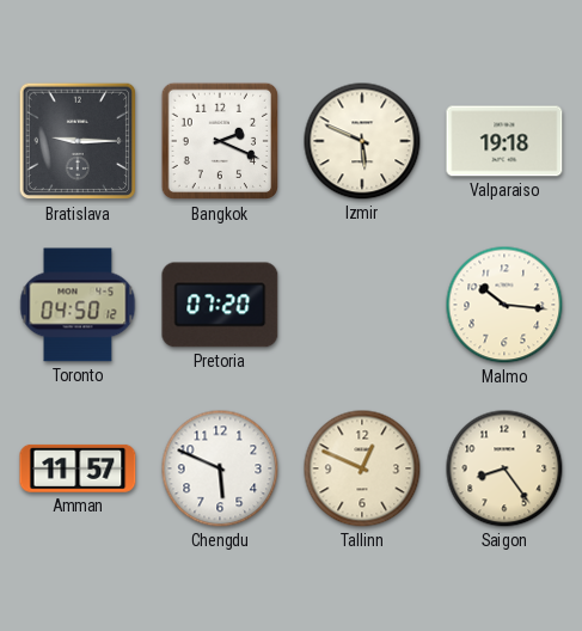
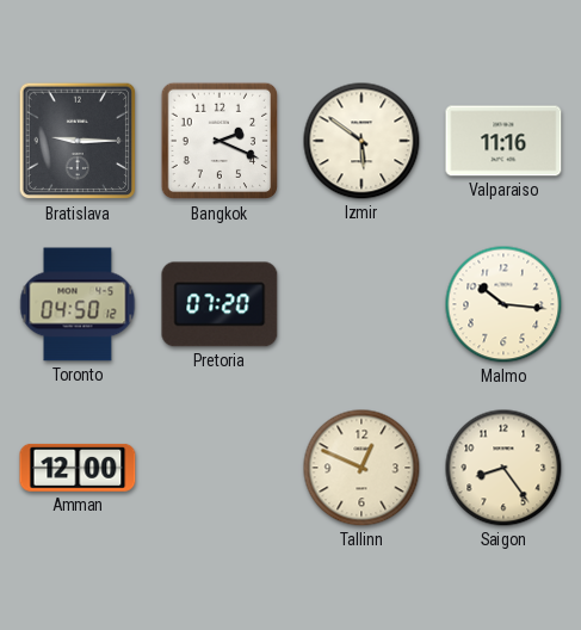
Izmir: 5:49 -> 5:51
Valparaiso: 19:18 -> 11:16
Amman: 11:57 -> 12:00
Chengdu: 5:49 -> none
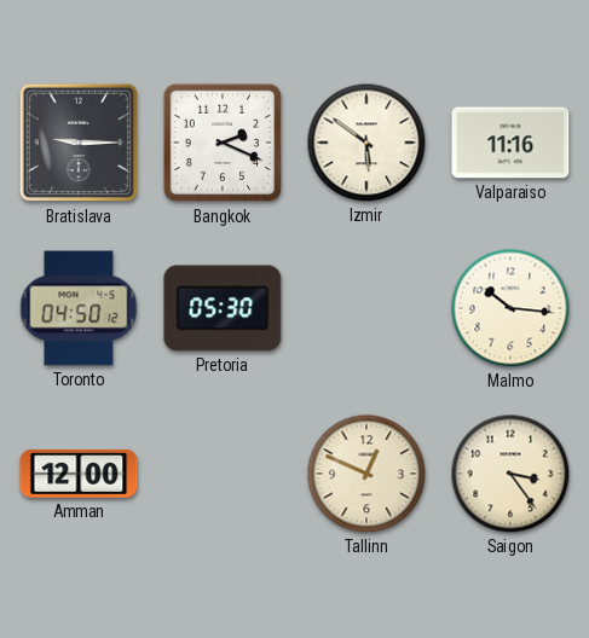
Pretoria: 07:20 -> 05:30
Saigon: 8:24 -> 3:24
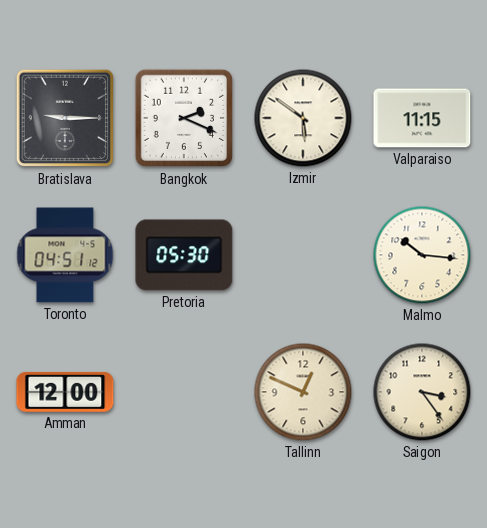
Valparaiso: 11:16 -> 11:15
Toronto: 04:50 -> 04:51
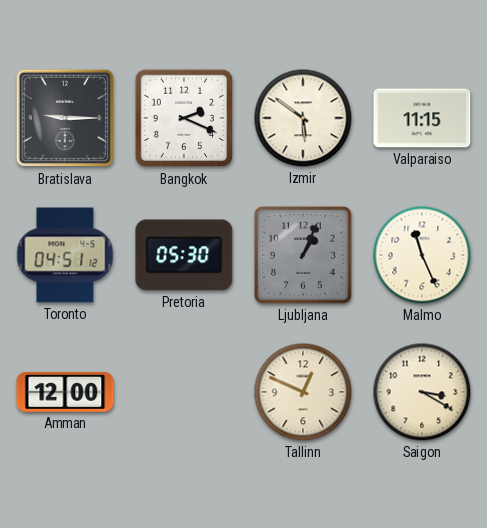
Ljubljana: none -> 1:04
Malmo: 10:16 -> 11:26
Saigon: 3:24 -> 3:20
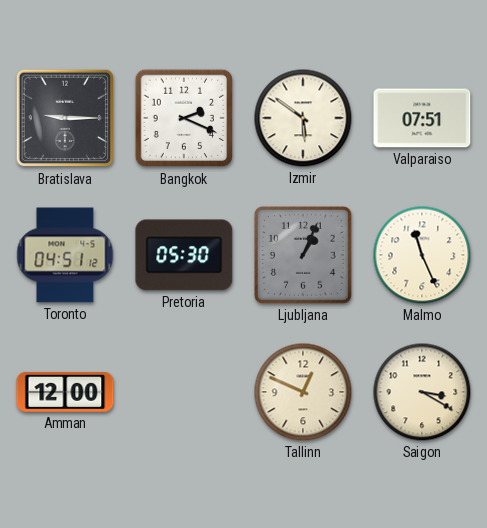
Valparaiso: 11:15 -> 07:51
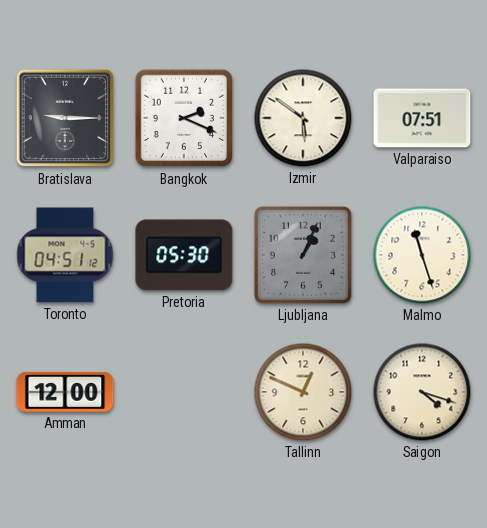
Malmo: 11:26 -> 11:27
Saigon: 3:20 -> 4:18
